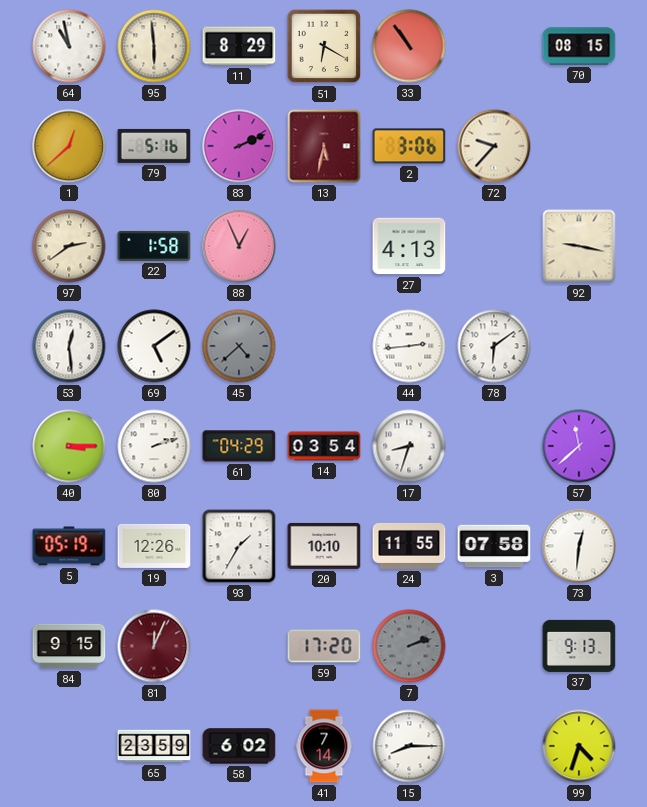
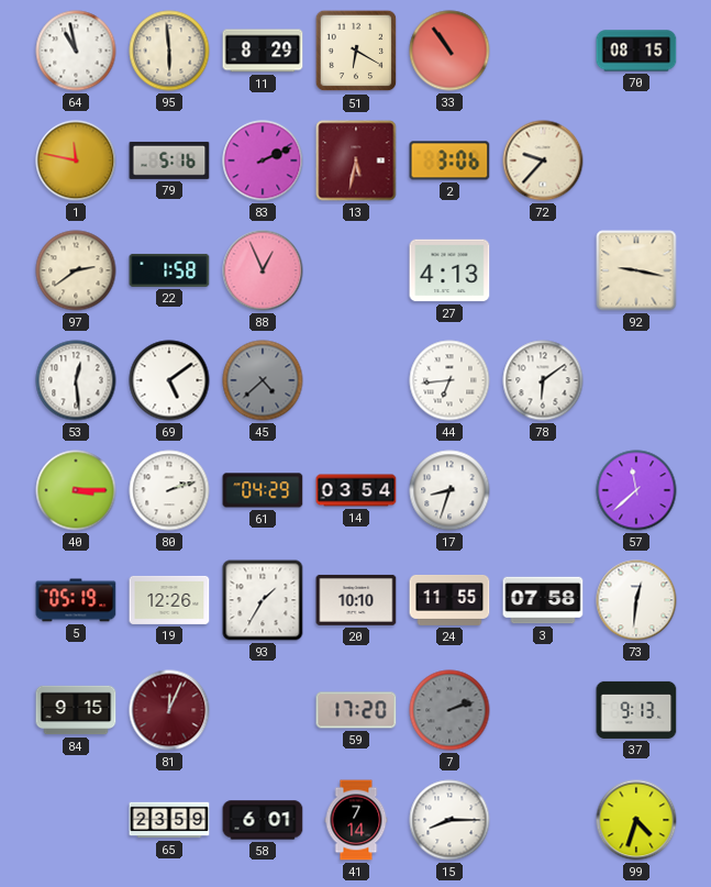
1: 12:38 -> 11:47
44: 2:44 -> 6:44
58: 6:02 -> 6:01
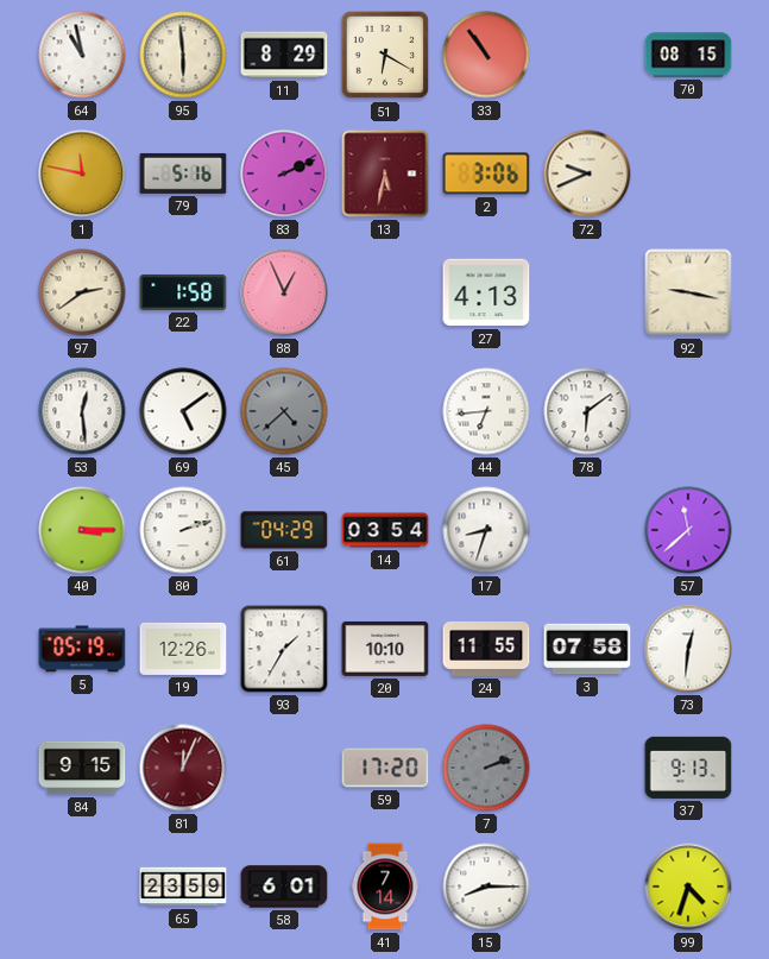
72: 9:37 -> 9:41
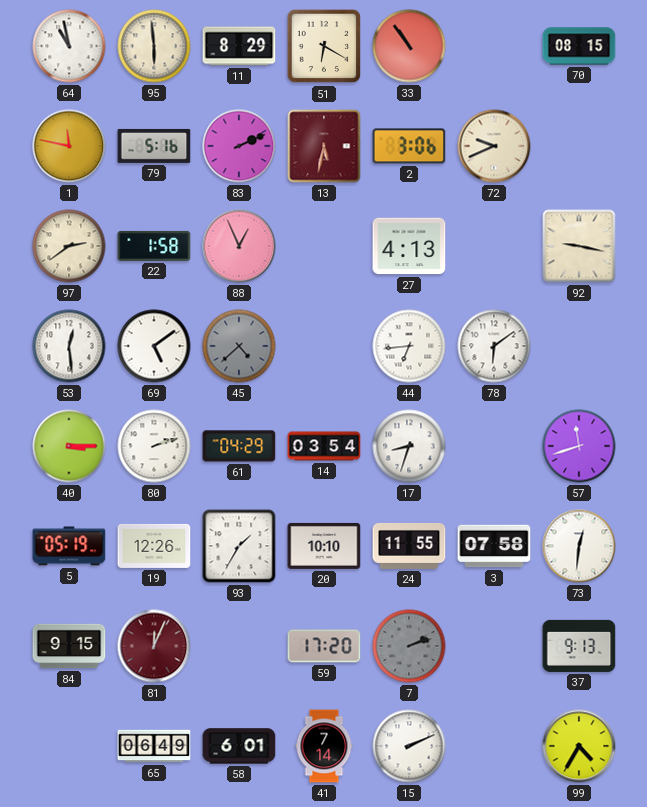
57: 11:38 -> 11:42
65: 23:59 -> 06:49
15: 8:15 -> 2:11
99: 4:33 -> 4:35
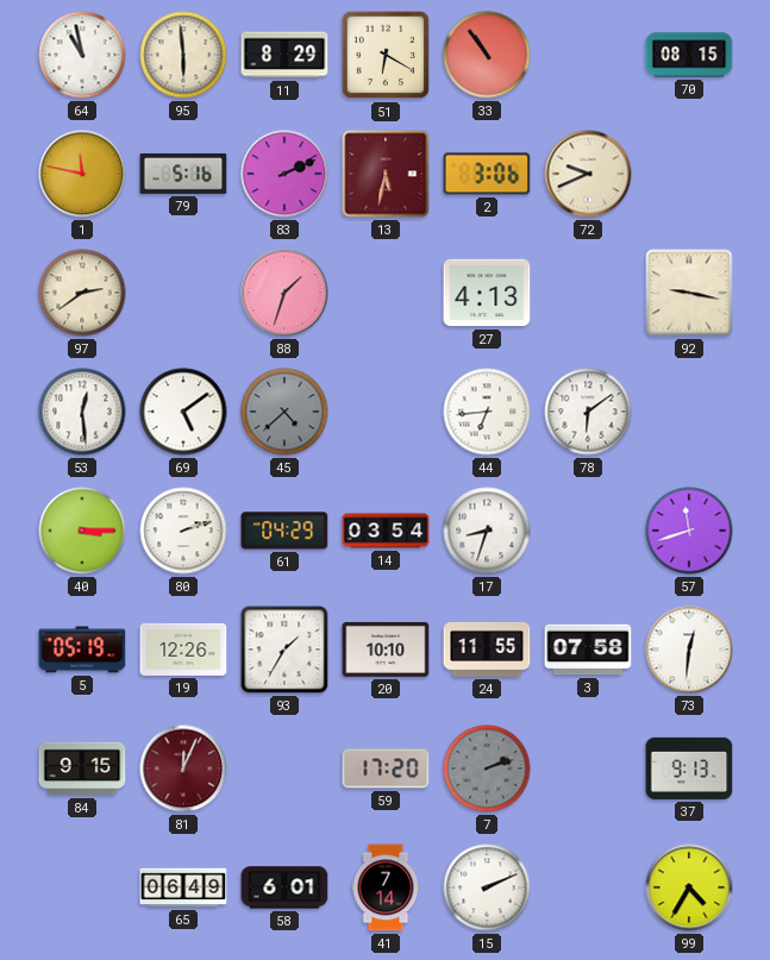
22: 1:58 -> none
88: 12:56 -> 1:33
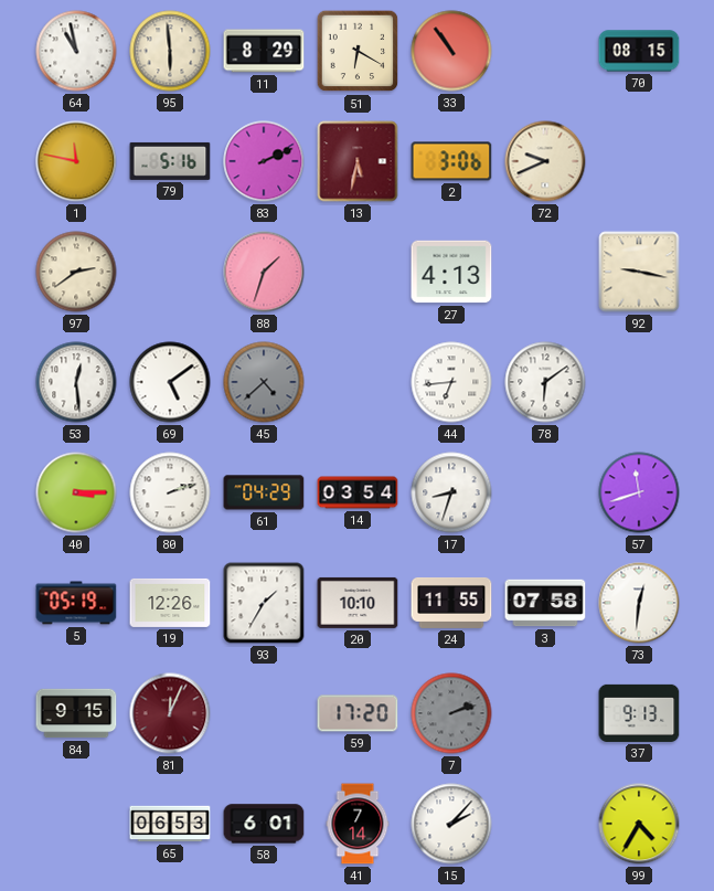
65: 06:49 -> 06:53
15: 2:11 -> 2:07
